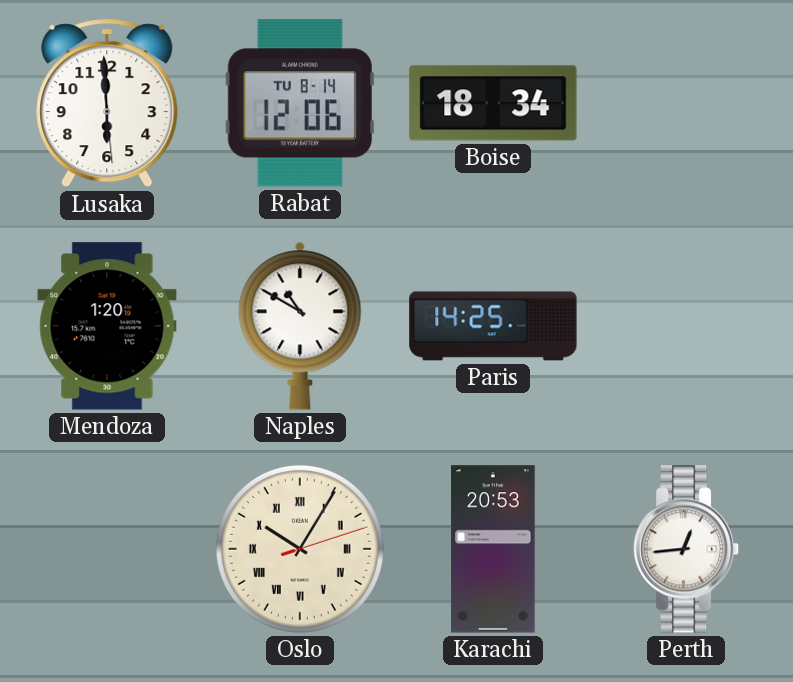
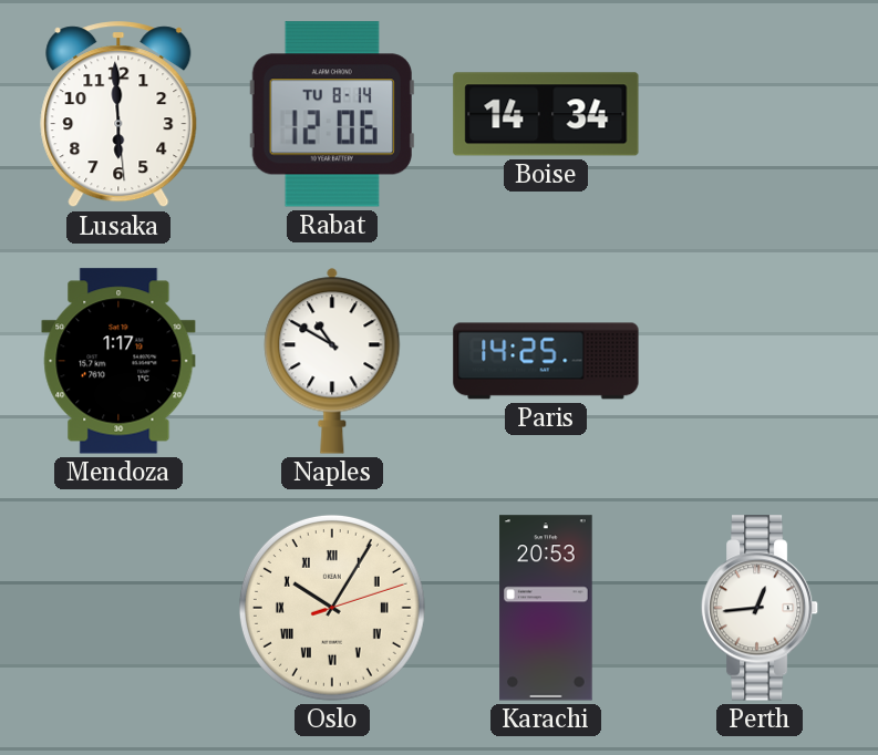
Boise: 18:34 -> 14:34
Mendoza: 1:20 -> 1:17
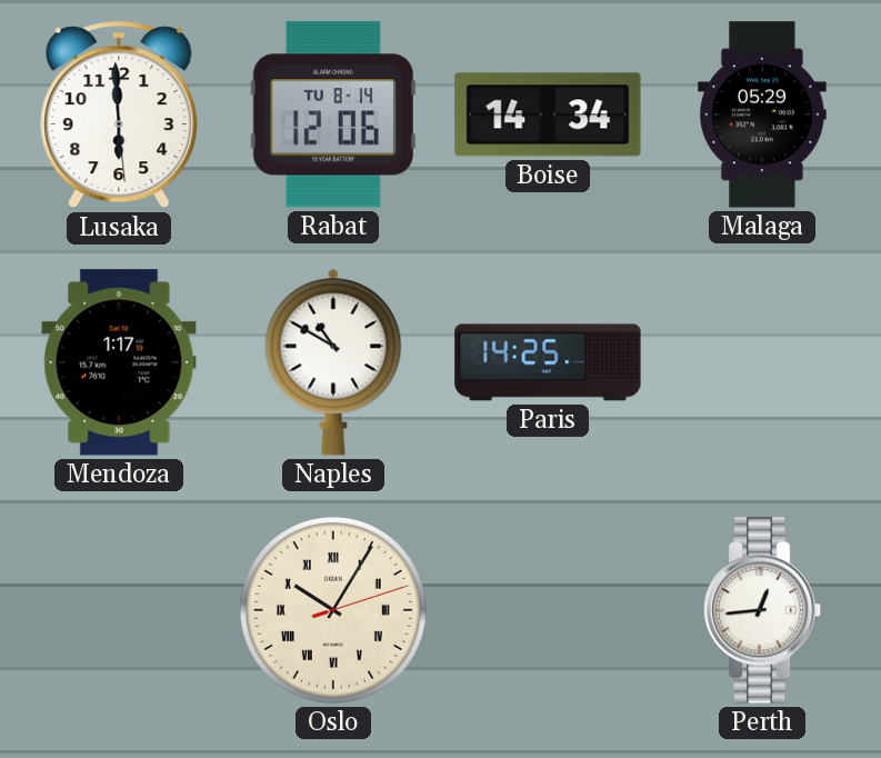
Malaga: none -> 05:29
Karachi: 20:53 -> none
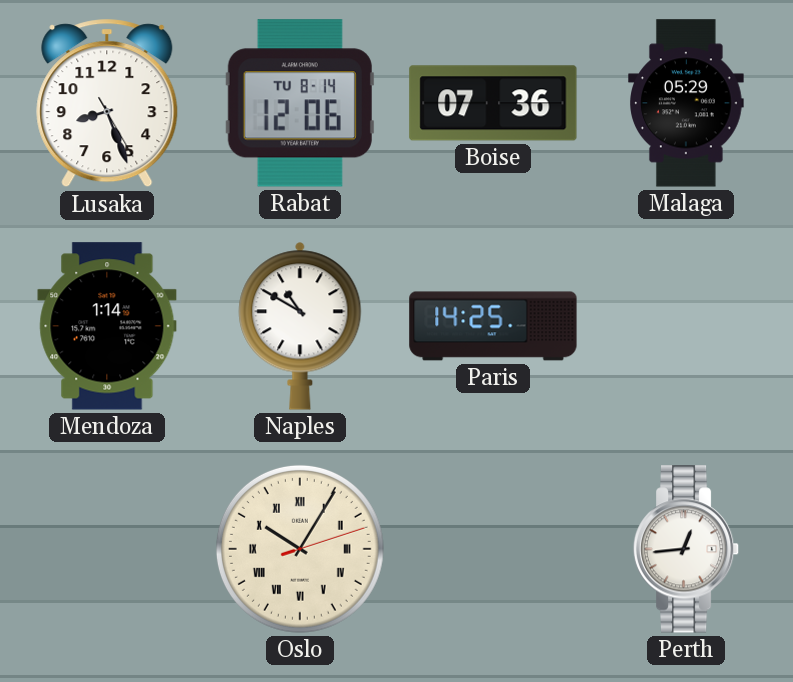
Lusaka: 5:59 -> 8:26
Boise: 14:34 -> 07:36
Mendoza: 1:17 -> 1:14
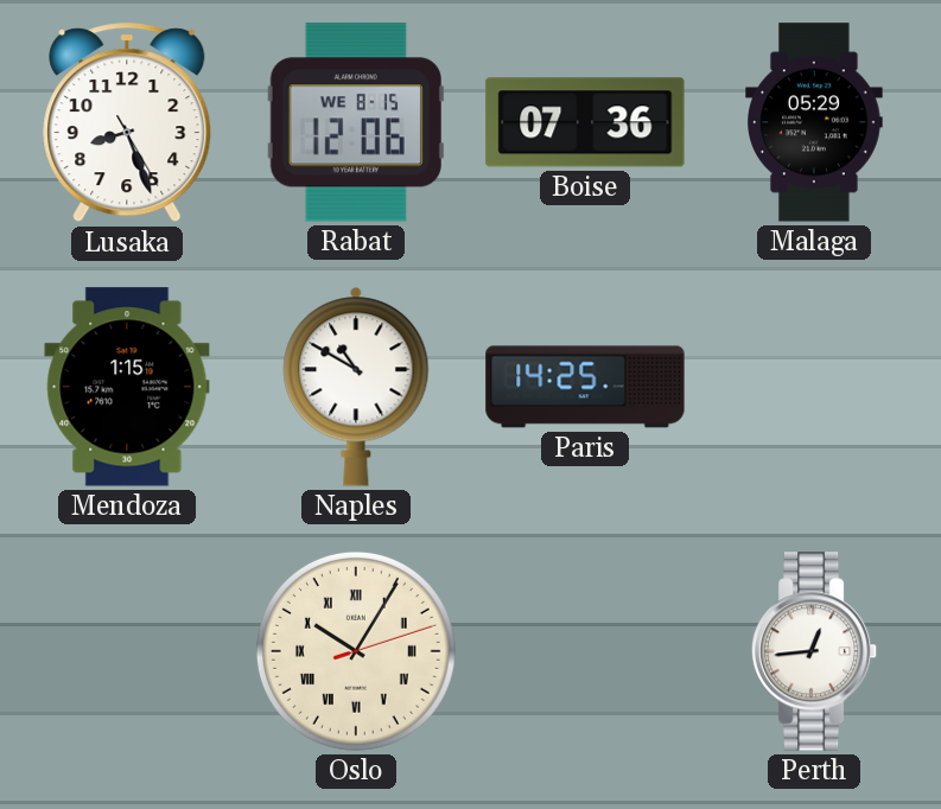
Rabat date: TU 8-14 -> WE 8-15
Mendoza: 1:14 -> 1:15
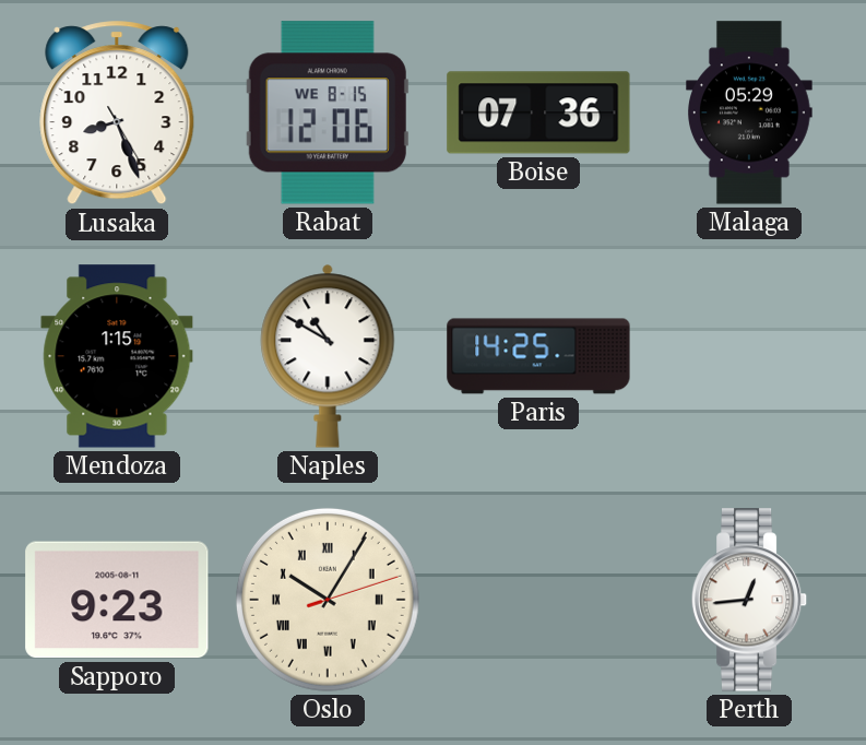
Sapporo: none -> 9:23
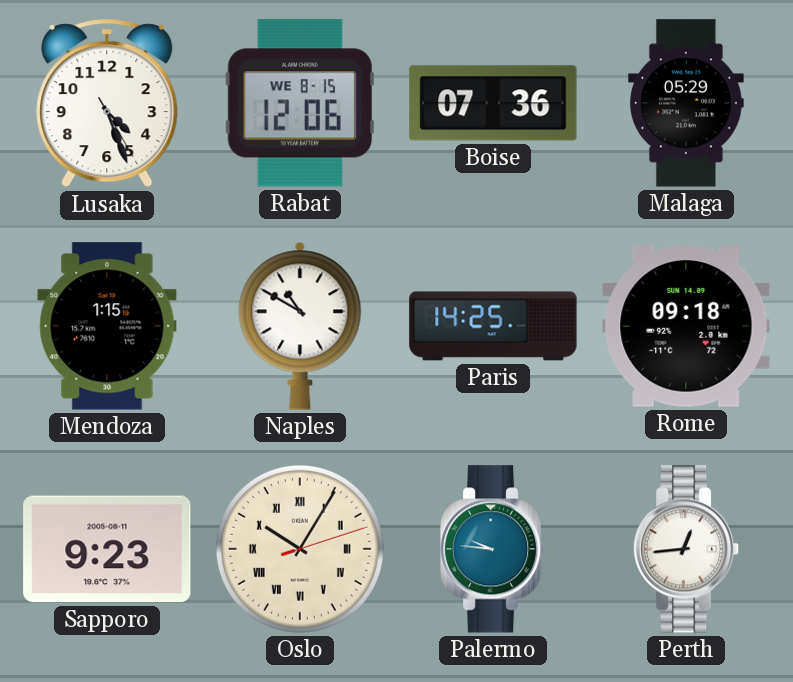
Lusaka: 8:26 -> 4:26
Rome: none -> 09:18
Palermo: none -> 9:46
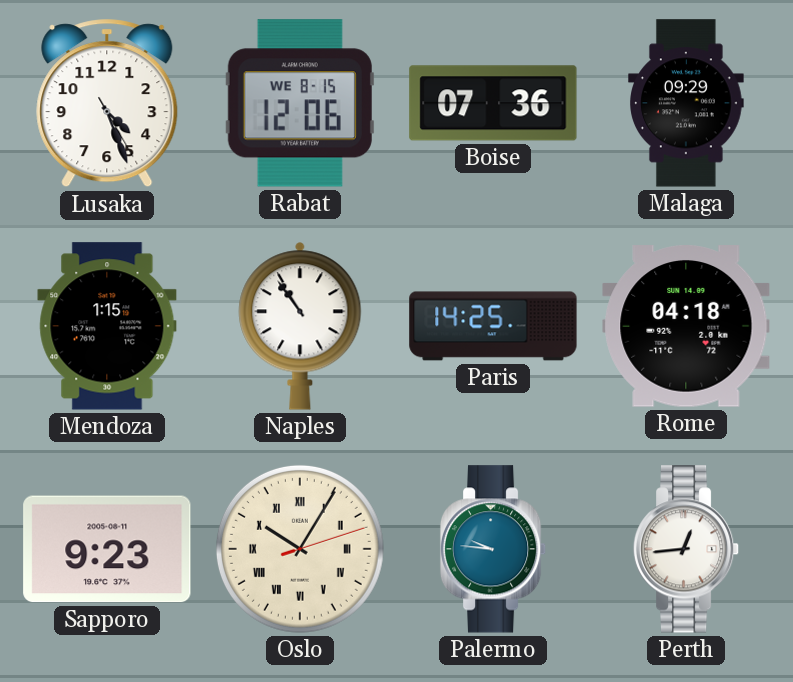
Malaga: 05:29 -> 09:29
Naples: 10:50 -> 10:54
Rome: 09:18 -> 04:18
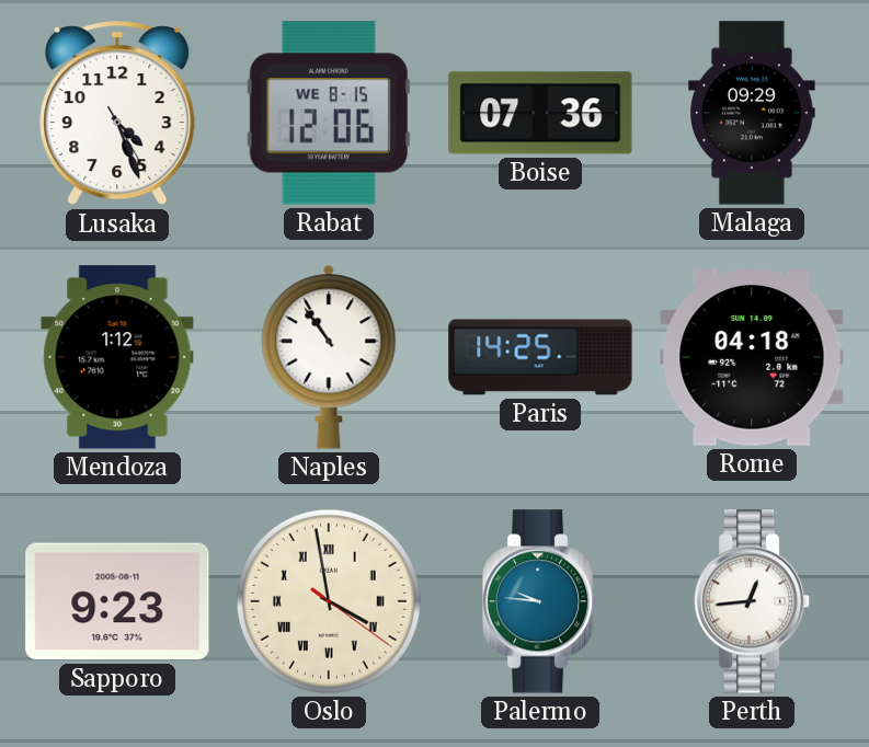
Mendoza: 1:15 -> 1:12
Oslo: 10:05 -> 3:58
